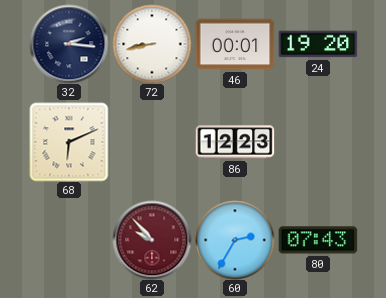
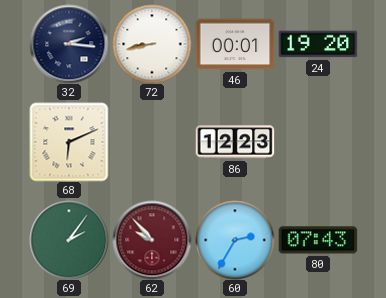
69: none -> 2:06
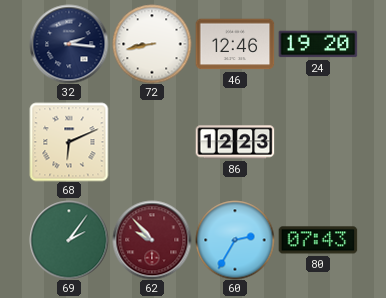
46: 00:01 -> 12:46
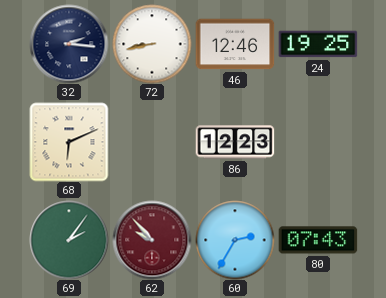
24: 19:20 -> 19:25
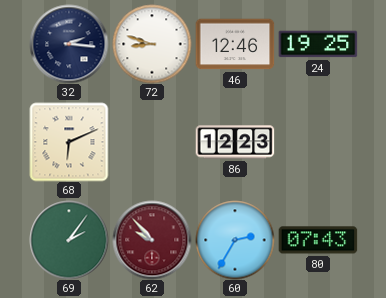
72: 8:43 -> 8:48
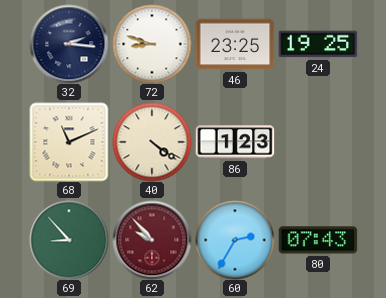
46: 12:46 -> 23:25
68: 6:11 -> 11:11
40: none -> 4:21
86: 12:23 -> 1:23
69: 2:06 -> 8:53
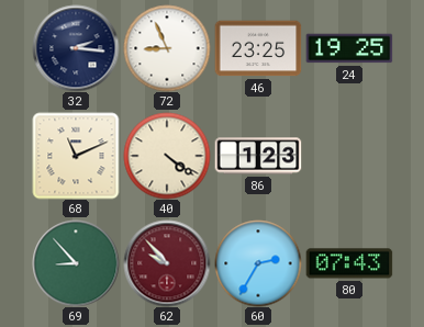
72: 8:48 -> 8:56
